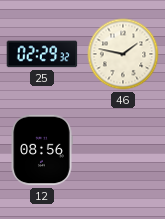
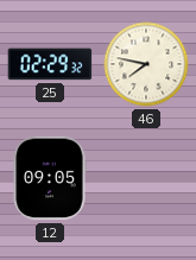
46: 1:47 -> 7:47
12: 08:56 -> 09:05
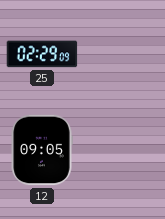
25: 02:29:32 -> 02:29:09
46: 7:47 -> none
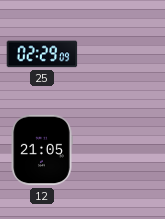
12: 09:05 -> 21:05
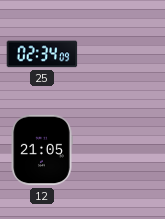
25: 02:29 -> 02:34
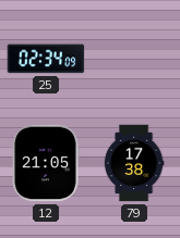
79: none -> 17:38
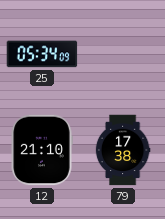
25: 02:34 -> 05:34
12: 21:05 -> 21:10
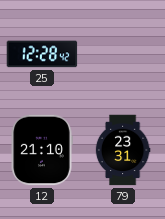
25: 05:34 -> 12:28
79: 17:38 -> 23:31
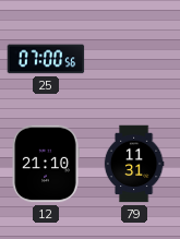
25: 12:28 -> 07:00
79: 23:31 -> 11:31
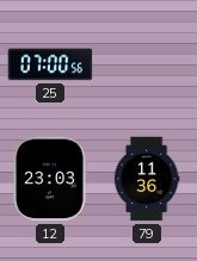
12: 21:10 -> 23:03
79: 11:31 -> 11:36
